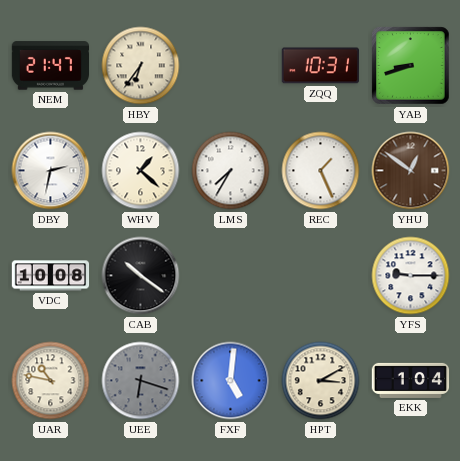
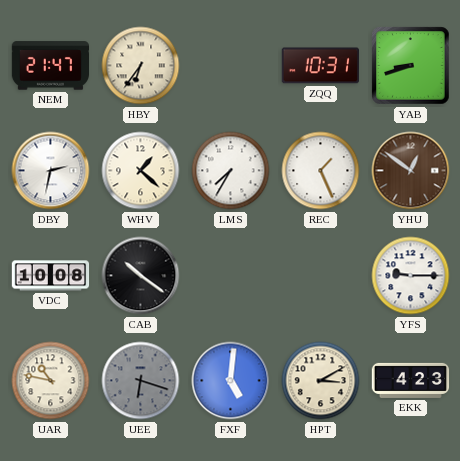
EKK: 1:04 -> 4:23
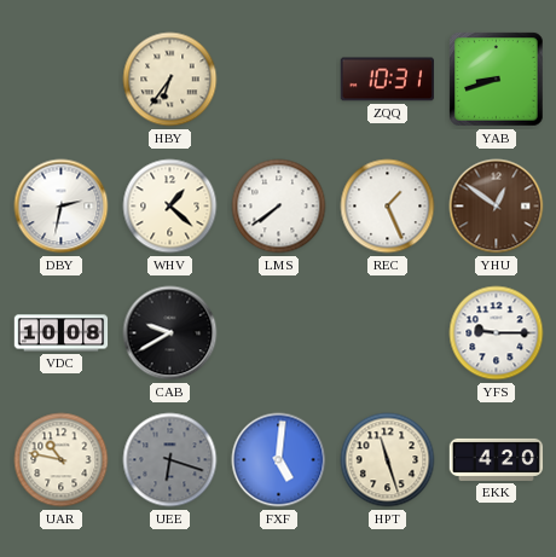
NEM: 21:47 -> none
LMS: 7:35 -> 7:39
CAB: 10:21 -> 9:40
HPT: 3:10 -> 11:27
EKK: 4:23 -> 4:20
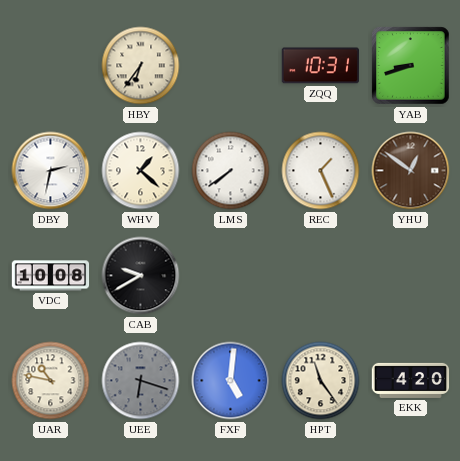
YFS: 9:15 -> none
HPT: 11:27 -> 11:24
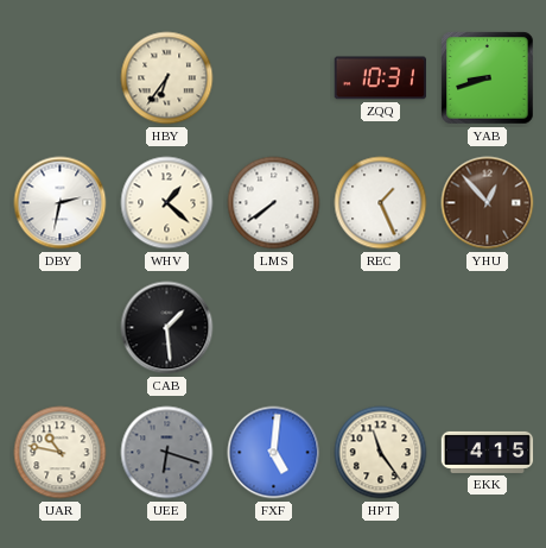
YHU: 12:51 -> 12:53
VDC: 10:08 -> none
CAB: 9:40 -> 1:29
EKK: 4:20 -> 4:15
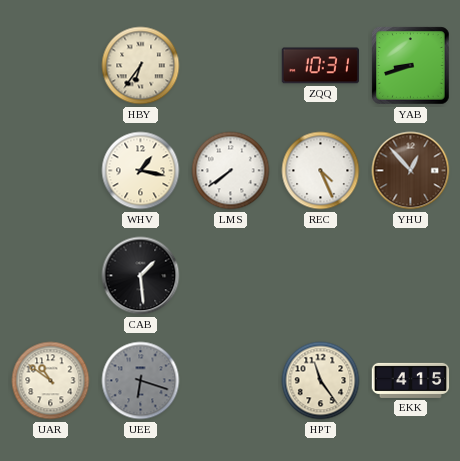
DBY: 2:32 -> none
WHV: 1:22 -> 1:17
REC: 1:26 -> 4:26
UAR: 10:47 -> 10:51
FXF: 5:01 -> none
